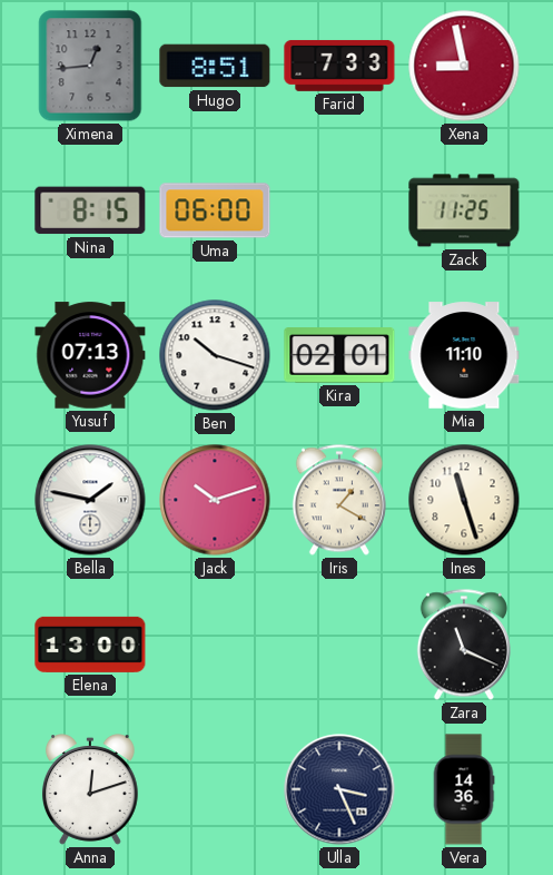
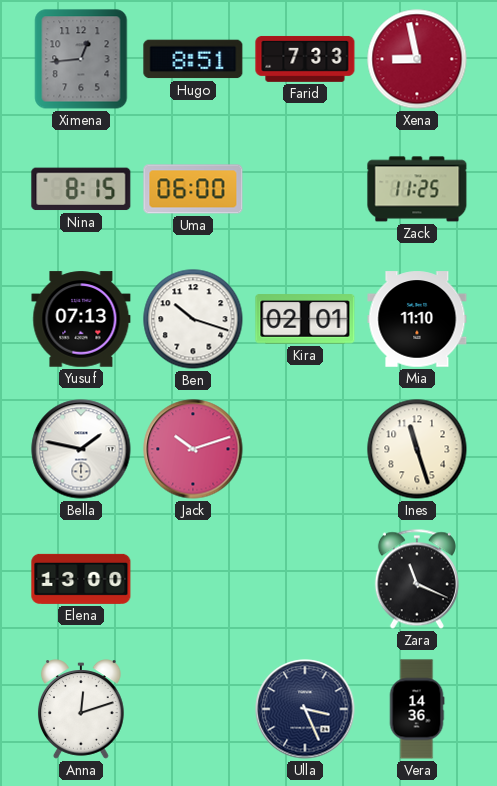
Iris: 1:20 -> none
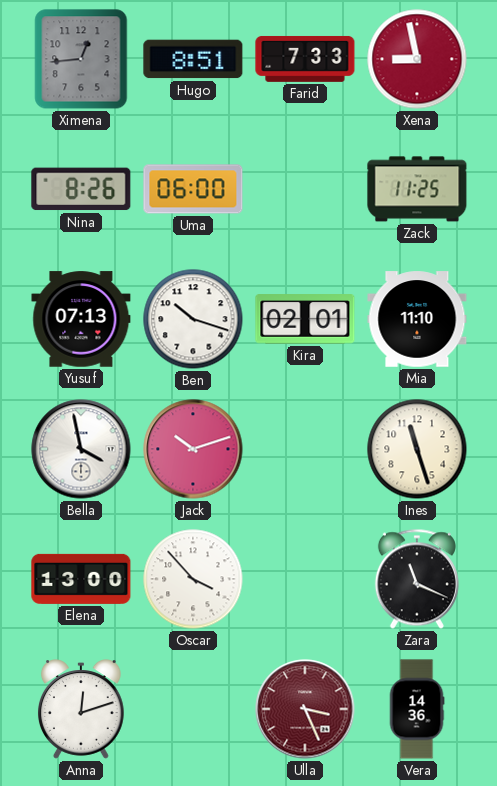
Nina: 8:15 -> 8:26
Bella: 1:47 -> 3:58
Oscar: none -> 3:53
Ulla dial: navy -> burgundy
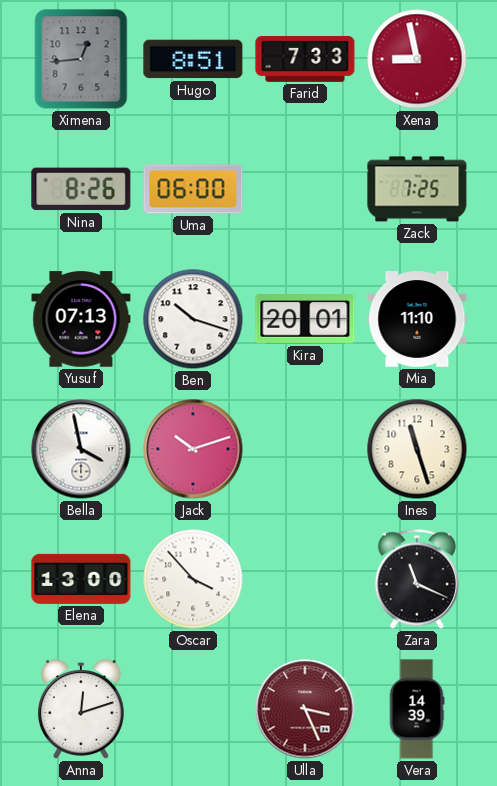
Zack: 11:25 -> 7:25
Kira: 02:01 -> 20:01
Vera: 14:36 -> 14:39
